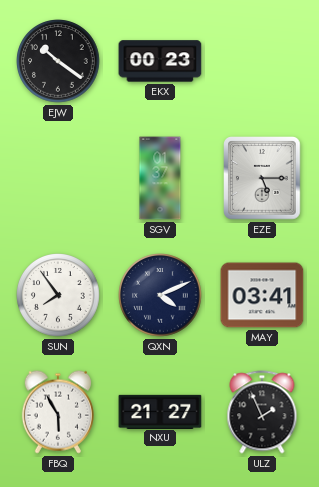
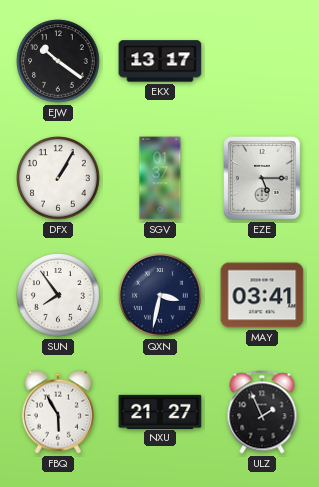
EKX: 00:23 -> 13:17
DFX: none -> 1:05
QXN: 4:11 -> 3:32
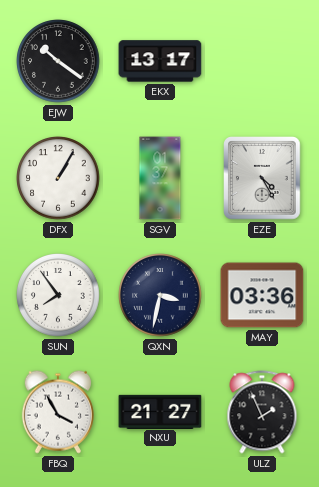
EZE: 5:15 -> 4:25
MAY: 03:41 -> 03:36
FBQ: 5:55 -> 3:55
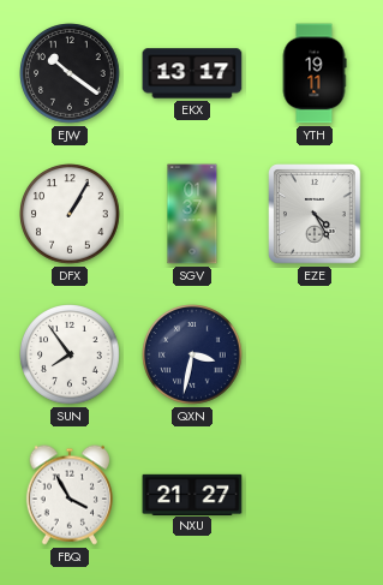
YTH: none -> 19:11
MAY: 03:36 -> none
ULZ: 1:56 -> none
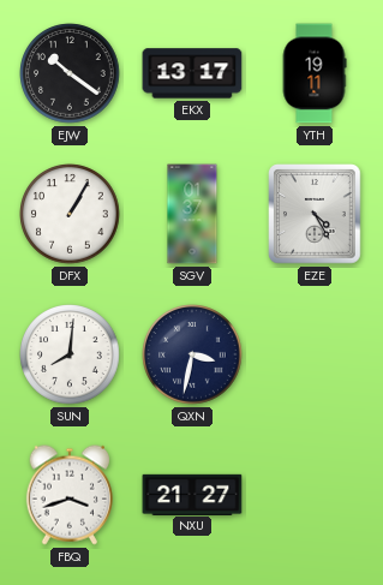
SUN: 7:54 -> 8:01
FBQ: 3:55 -> 3:42
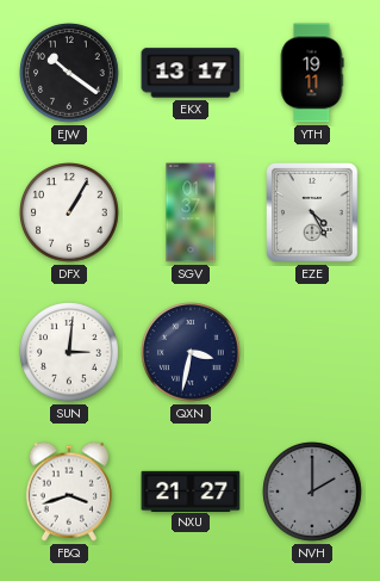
SUN: 8:01 -> 3:01
NVH: none -> 2:00
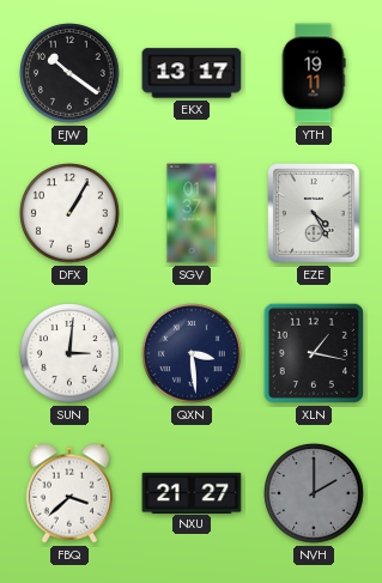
QXN: 3:32 -> 3:29
XLN: none -> 1:17
FBQ: 3:42 -> 3:38
